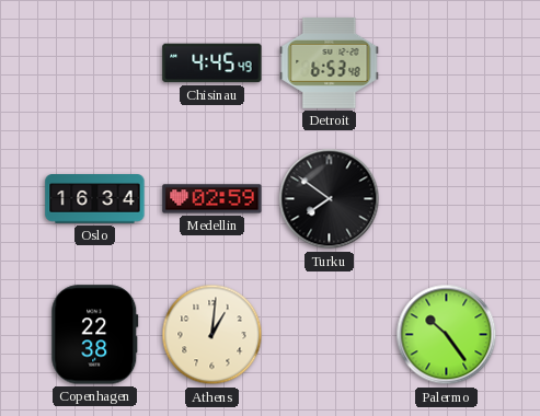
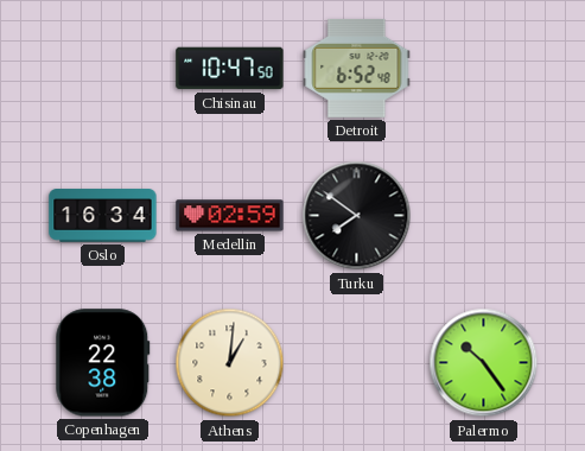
Chisinau: 4:45 -> 10:47
Detroit: 6:53 -> 6:52
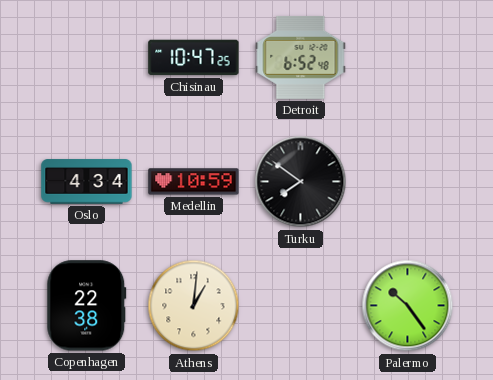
Chisinau: 10:47:50 -> 10:47:25
Oslo: 16:34 -> 4:34
Medellin: 02:59 -> 10:59
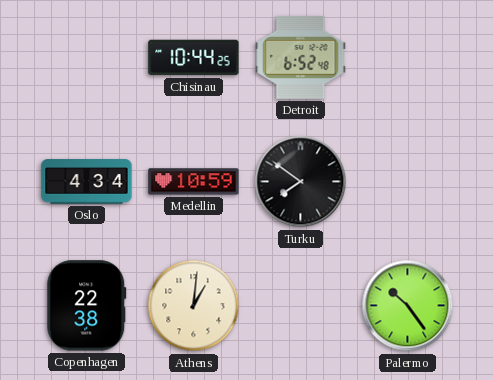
Chisinau: 10:47 -> 10:44
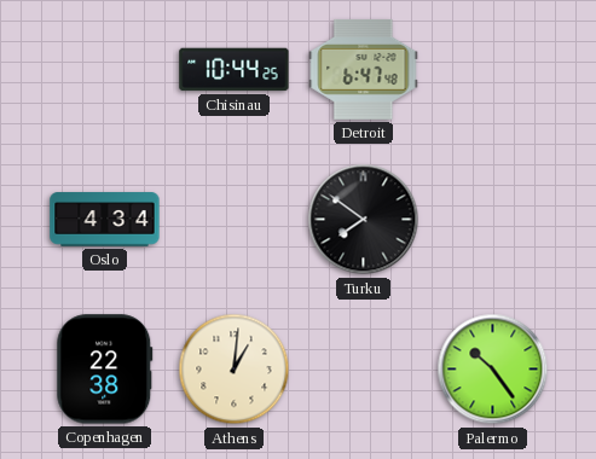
Detroit: 6:52 -> 6:47
Medellin: 10:59 -> none
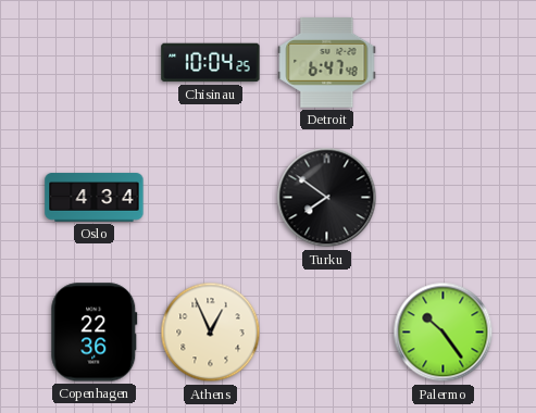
Chisinau: 10:44 -> 10:04
Copenhagen: 22:38 -> 22:36
Athens: 1:01 -> 12:56
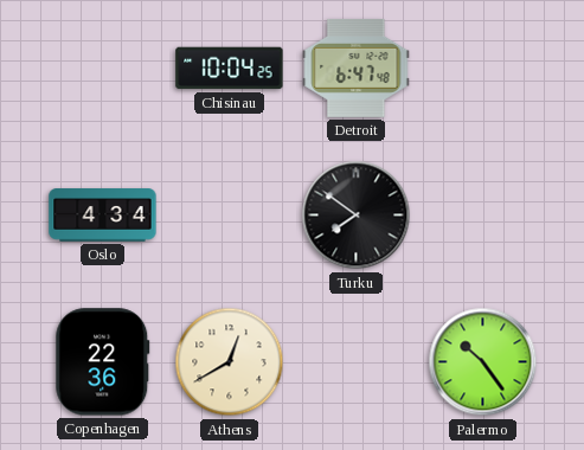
Athens: 12:56 -> 12:40
